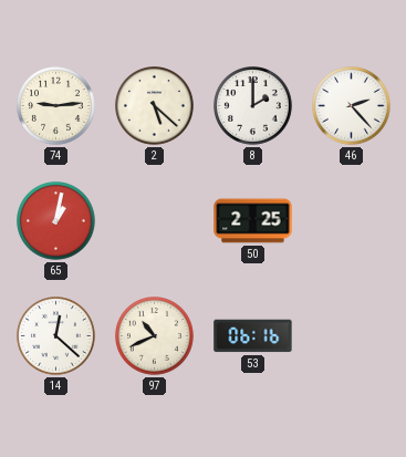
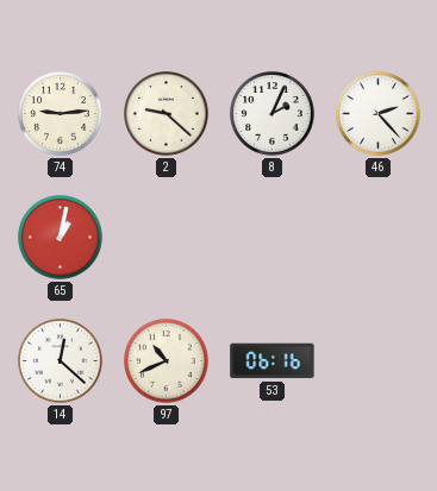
2: 5:22 -> 9:22
8: 2:00 -> 2:04
50: 2:25 -> none
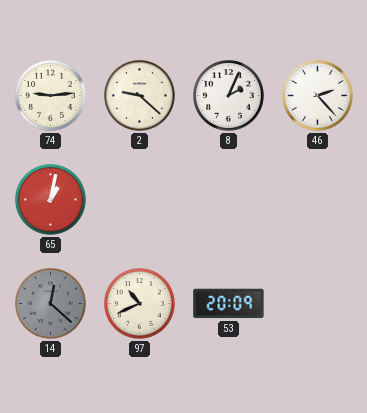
14 dial: white -> grey
53: 06:16 -> 20:09
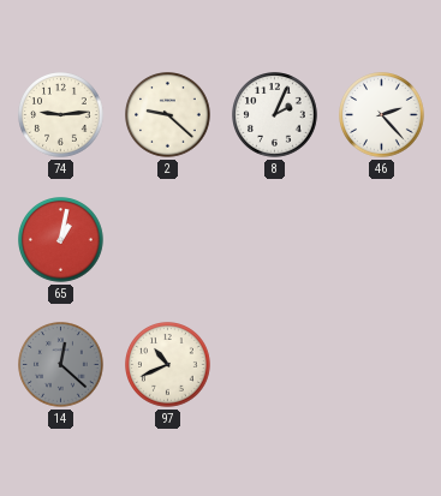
53: 20:09 -> none
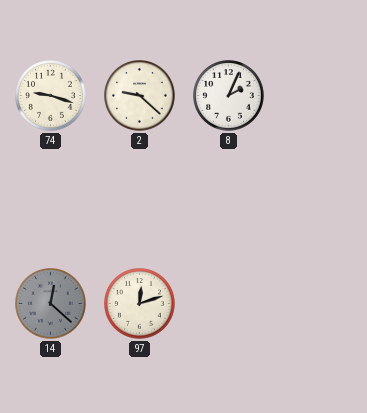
74: 9:14 -> 9:18
46: 2:23 -> none
65: 1:02 -> none
97: 10:41 -> 12:12
